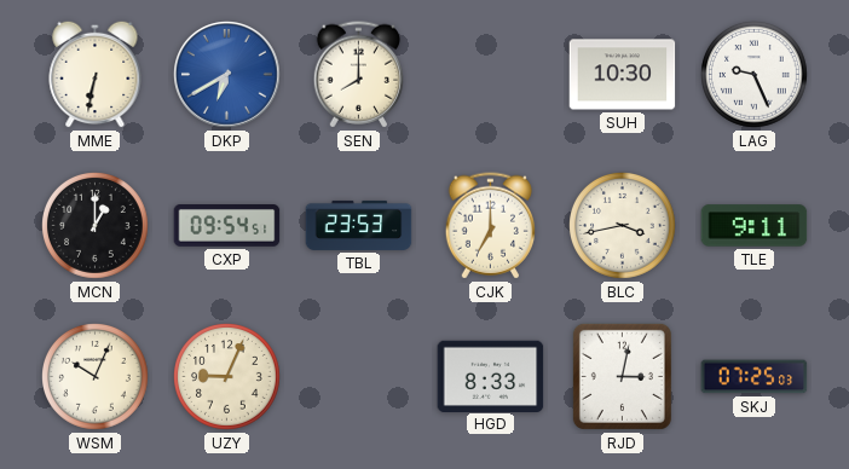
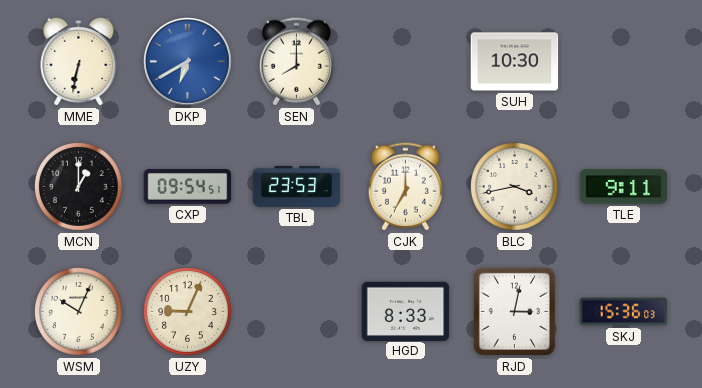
LAG: 9:26 -> none
SKJ: 07:25 -> 15:36
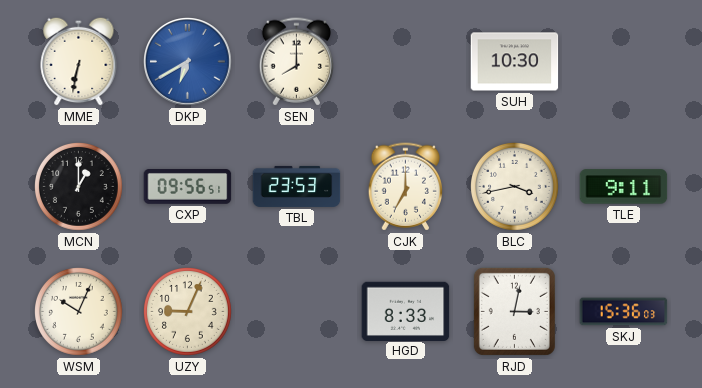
CXP: 09:54 -> 09:56
